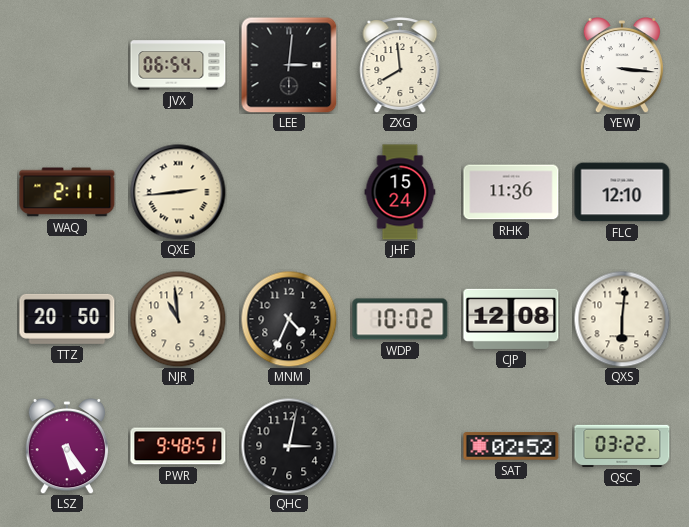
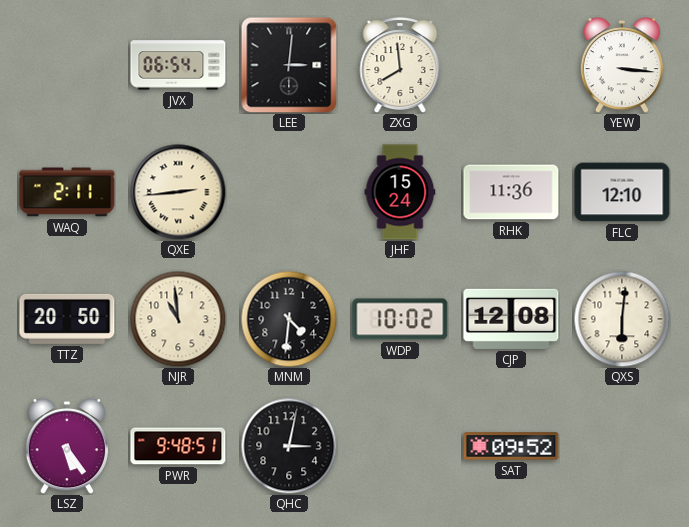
MNM: 4:34 -> 4:31
SAT: 02:52 -> 09:52
QSC: 03:22 -> none
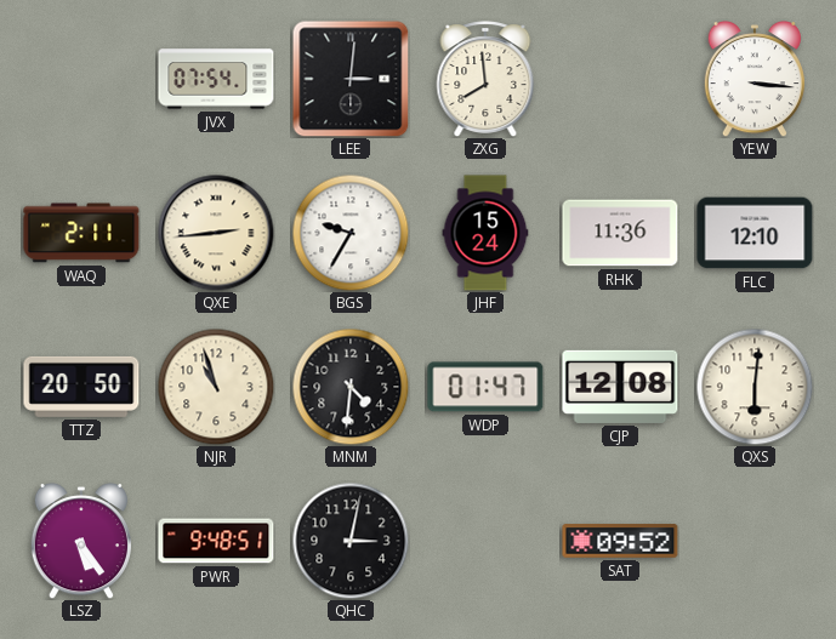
JVX: 06:54 -> 07:54
BGS: none -> 9:35
NJR: 10:59 -> 10:57
WDP: 10:02 -> 01:47
